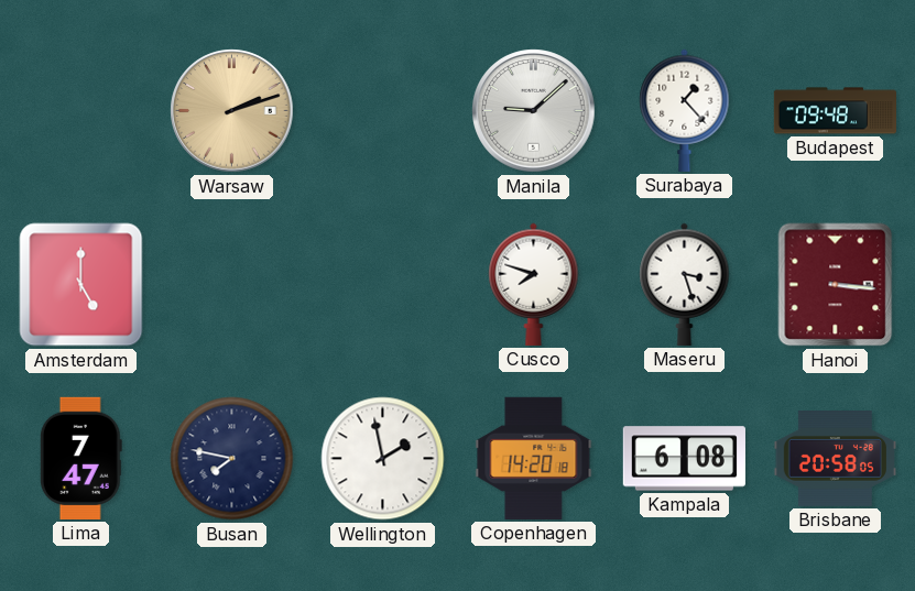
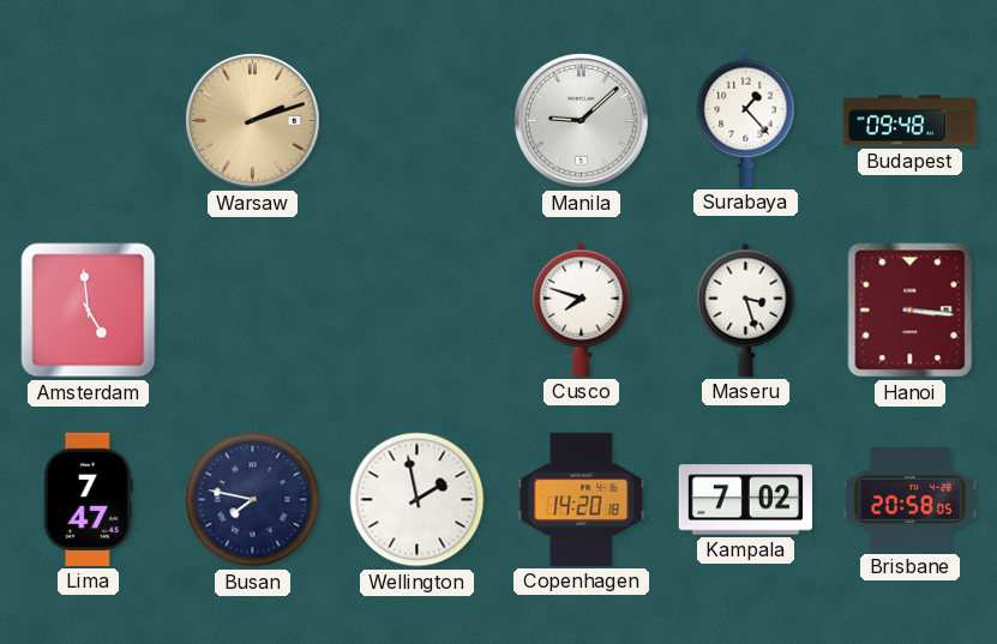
Amsterdam: 5:00 -> 4:59
Kampala: 6:08 -> 7:02
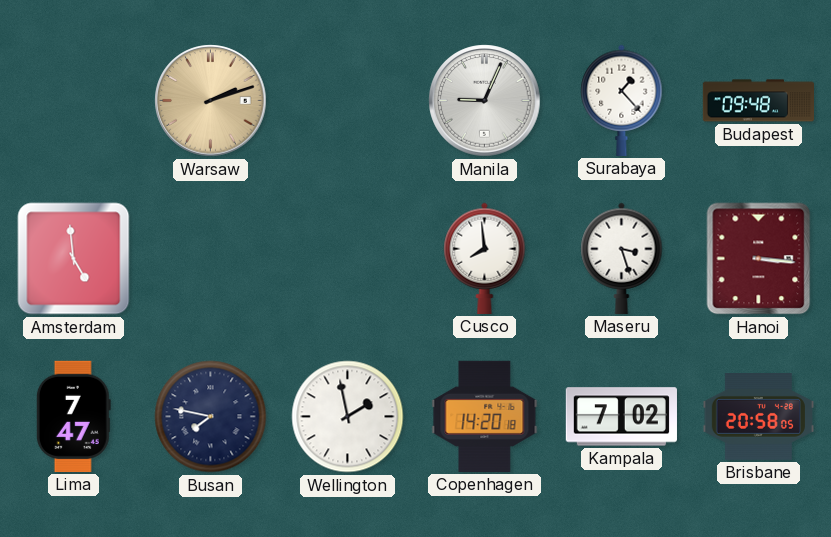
Manila: 9:08 -> 9:04
Cusco: 7:48 -> 7:59
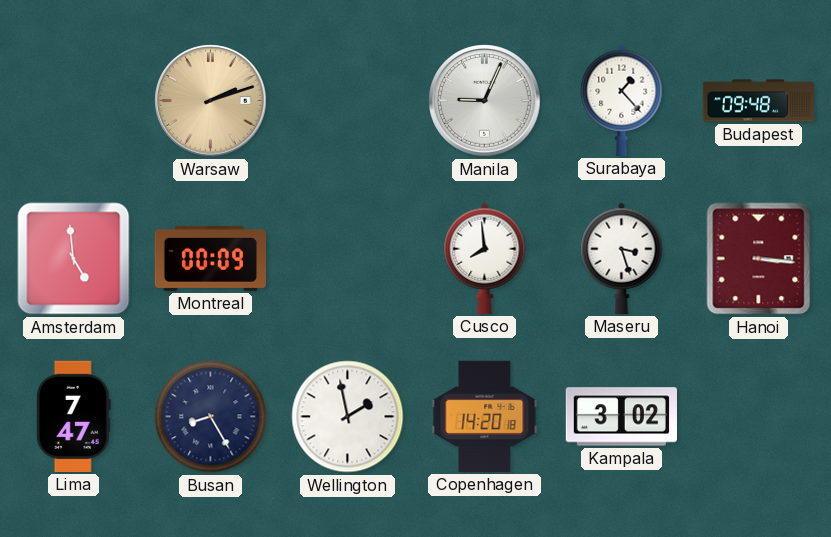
Montreal: none -> 00:09
Busan: 7:47 -> 8:25
Kampala: 7:02 -> 3:02
Brisbane: 20:58 -> none
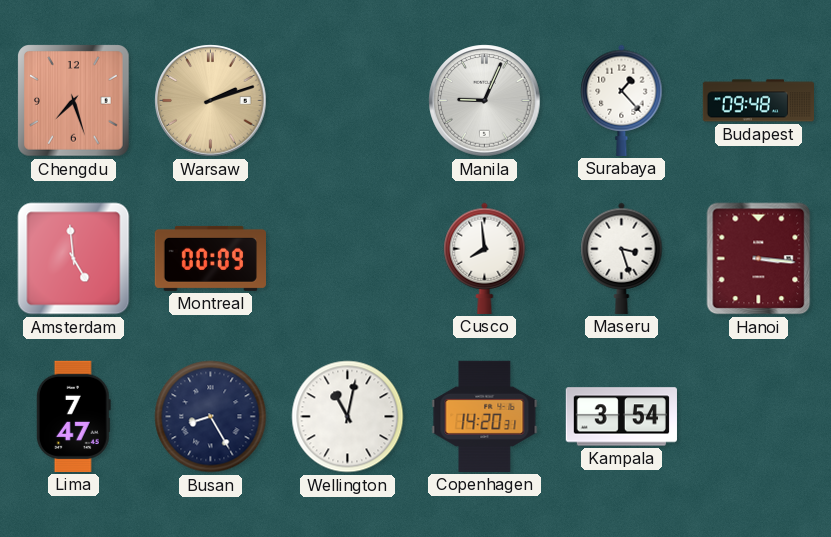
Chengdu: none -> 7:27
Wellington: 1:58 -> 11:02
Copenhagen: 14:20:18 -> 14:20:31
Kampala: 3:02 -> 3:54
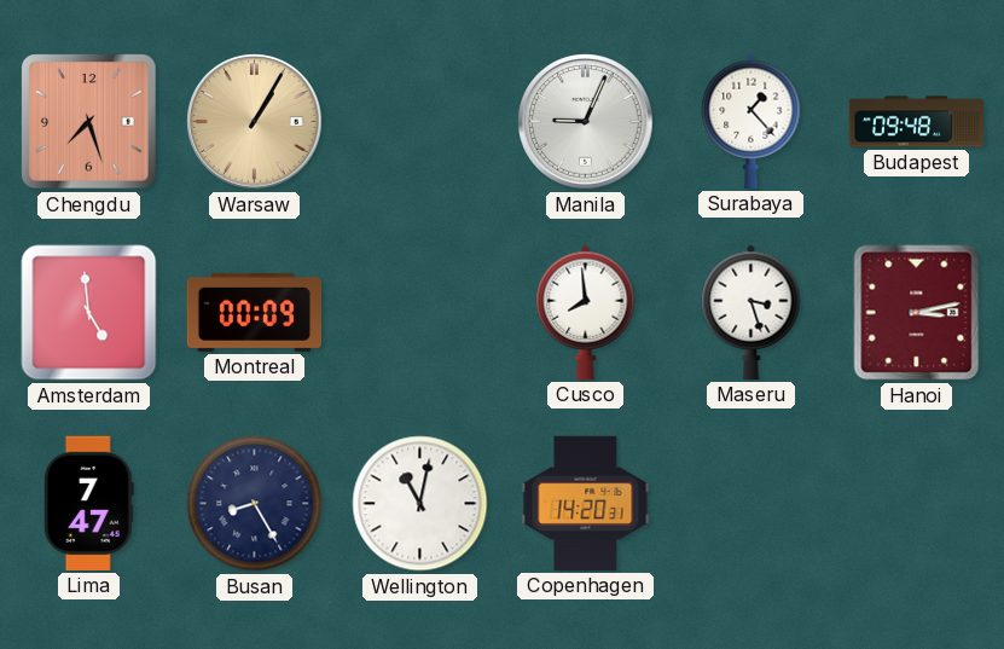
Warsaw: 2:12 -> 1:05
Hanoi: 3:16 -> 3:13
Kampala: 3:54 -> none
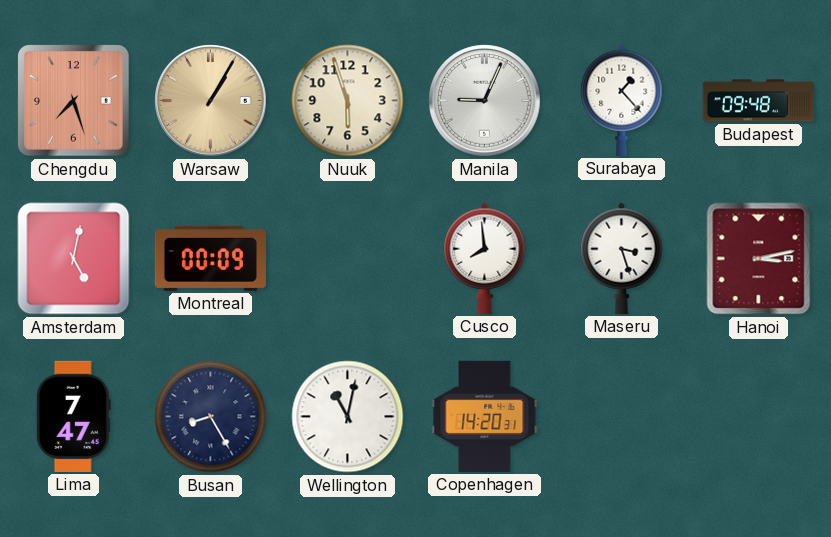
Nuuk: none -> 5:57
Amsterdam: 4:59 -> 5:02
